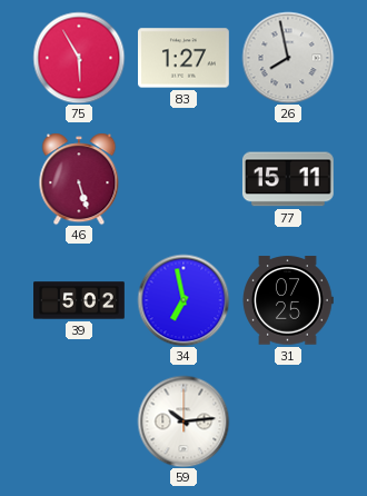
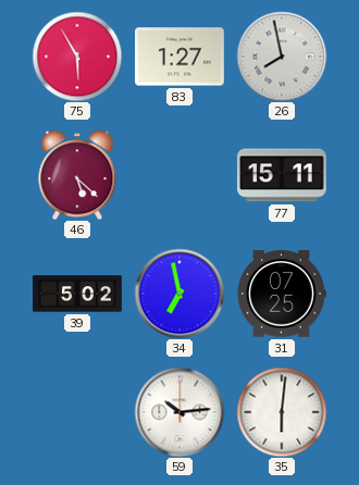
46: 5:27 -> 5:22
35: none -> 6:01
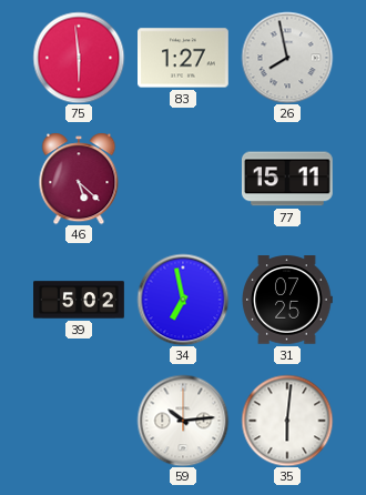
75: 5:55 -> 5:59
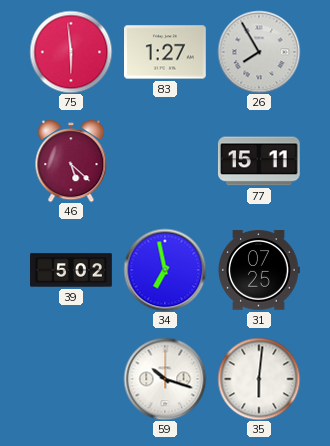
26: 7:58 -> 7:55
59: 10:14 -> 10:18
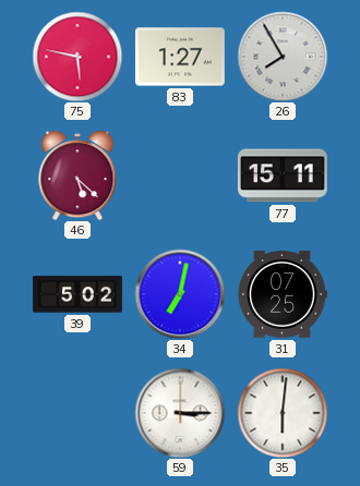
75: 5:59 -> 5:47
34: 6:58 -> 7:02
59: 10:18 -> 3:15
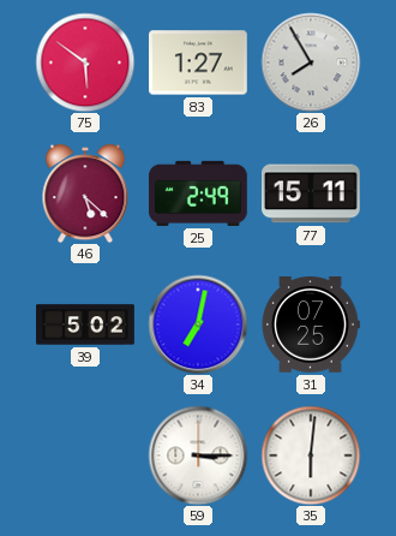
75: 5:47 -> 5:51
25: none -> 2:49
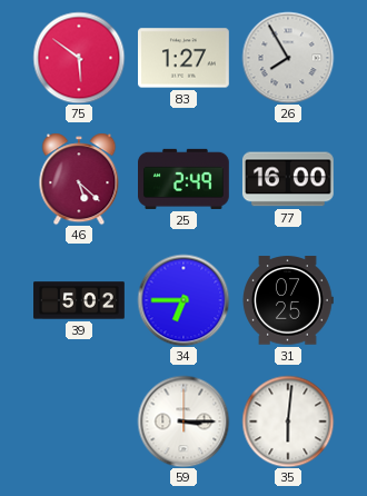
77: 15:11 -> 16:00
34: 7:02 -> 6:45
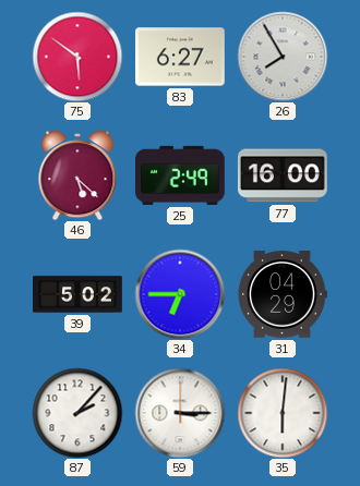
83: 1:27 -> 6:27
31: 07:25 -> 04:29
87: none -> 2:07
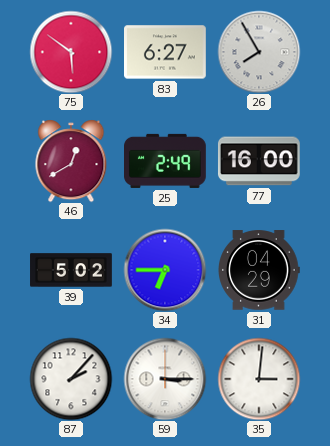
46: 5:22 -> 12:40
35: 6:01 -> 3:01
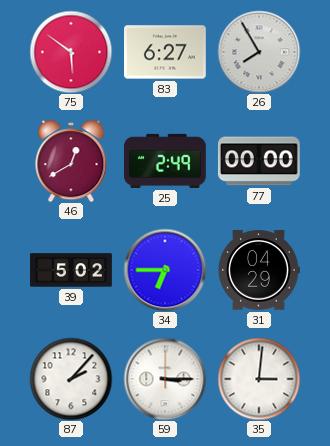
77: 16:00 -> 00:00
